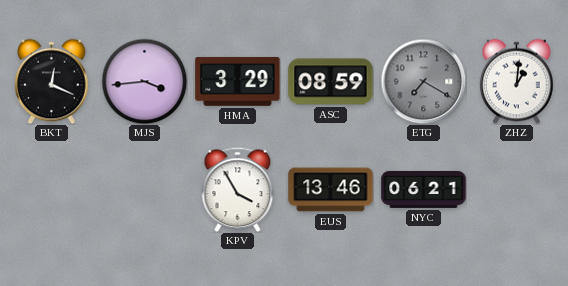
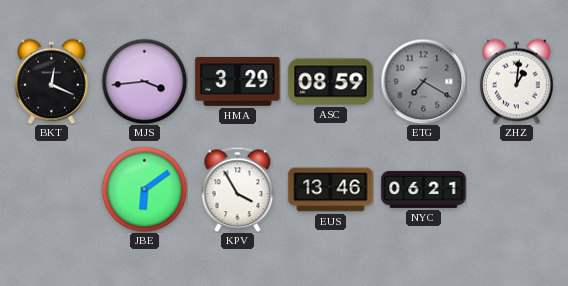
JBE: none -> 6:09
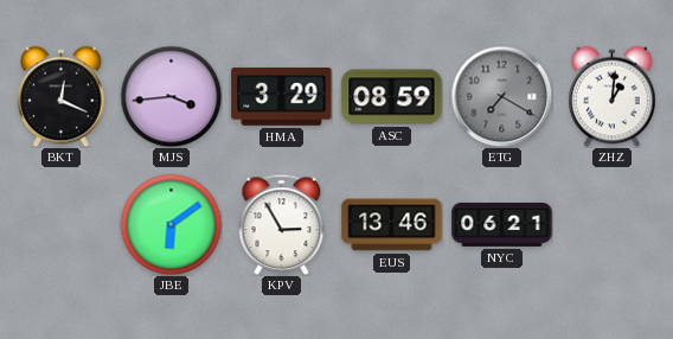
KPV: 3:55 -> 2:55
